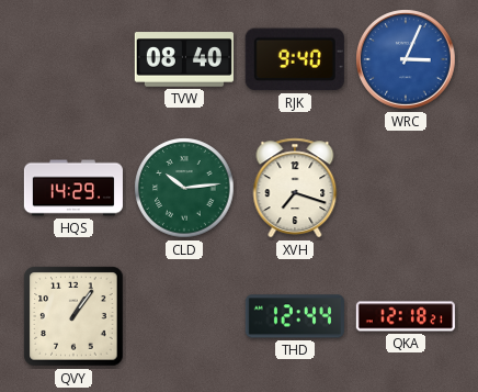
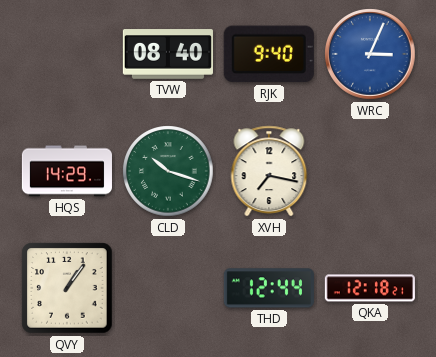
CLD: 10:14 -> 10:18
XVH: 7:18 -> 7:17
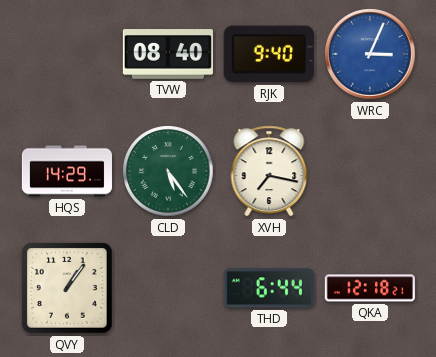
CLD: 10:18 -> 5:24
THD: 12:44 -> 6:44
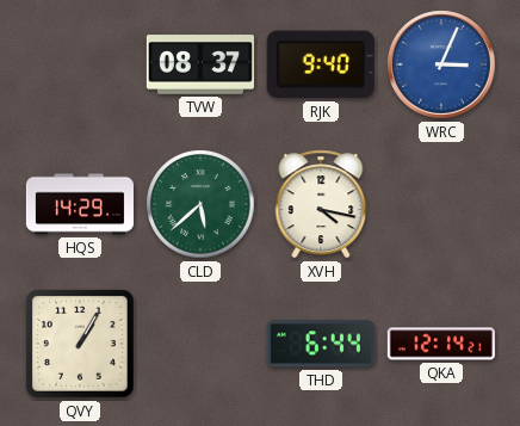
TVW: 08:40 -> 08:37
CLD: 5:24 -> 5:38
XVH: 7:17 -> 4:17
QVY: 1:06 -> 1:05
QKA: 12:18 -> 12:14
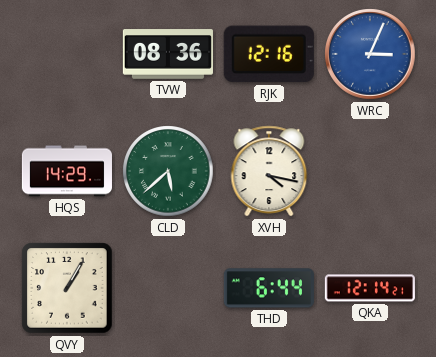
TVW: 08:37 -> 08:36
RJK: 9:40 -> 12:16
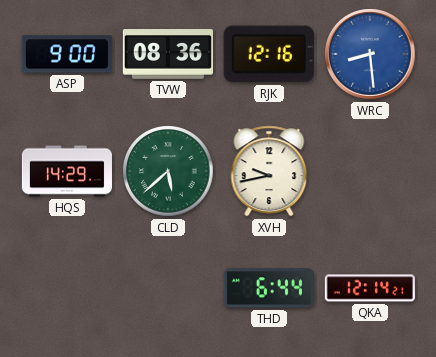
ASP: none -> 9:00
WRC: 3:04 -> 8:29
XVH: 4:17 -> 9:43
QVY: 1:05 -> none
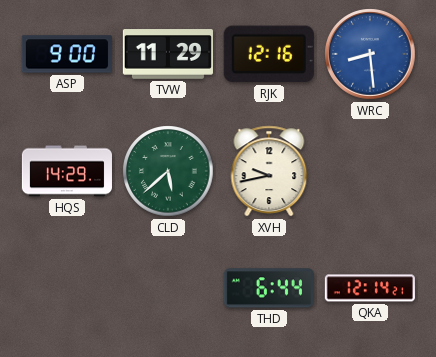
TVW: 08:36 -> 11:29
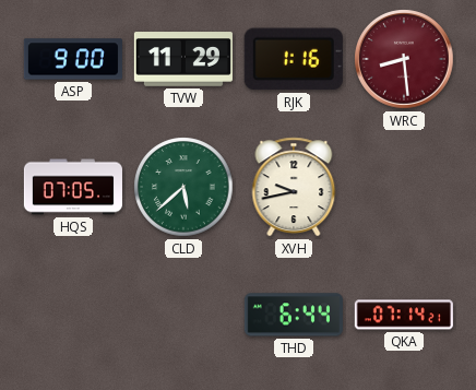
RJK: 12:16 -> 1:16
WRC dial: blue -> burgundy
HQS: 14:29 -> 07:05
QKA: 12:14 -> 07:14
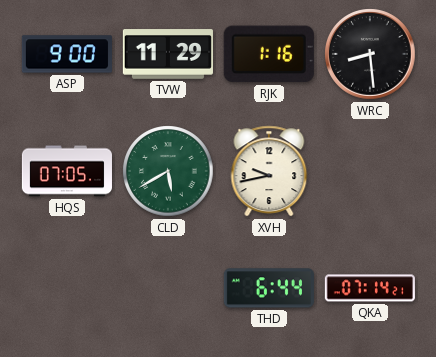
WRC dial: burgundy -> black
CLD: 5:38 -> 5:40
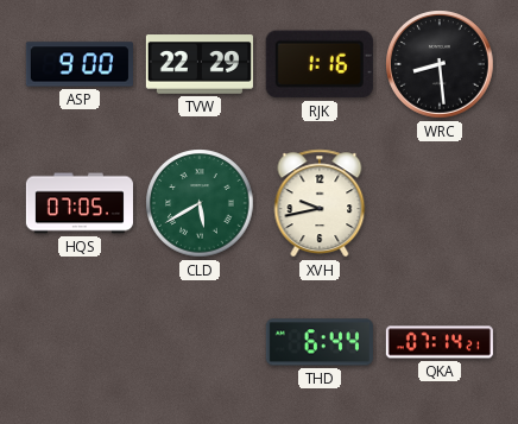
TVW: 11:29 -> 22:29
